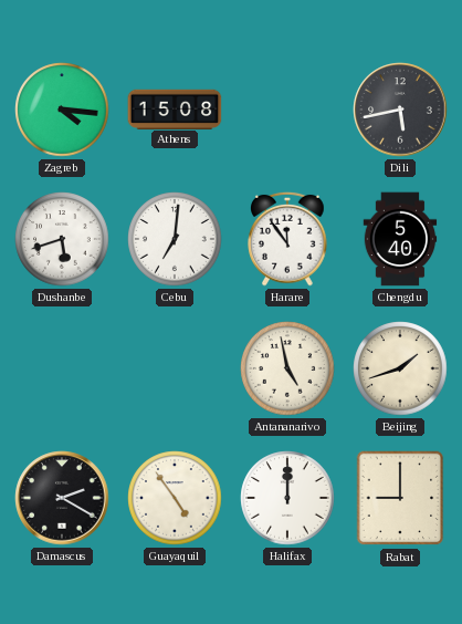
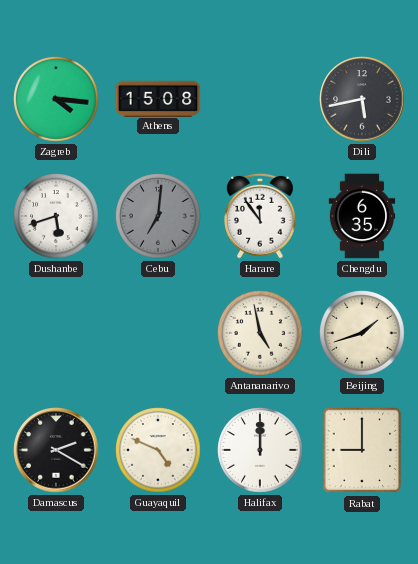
Cebu dial: white -> grey
Chengdu: 5:40 -> 6:35
Guayaquil: 4:54 -> 4:49
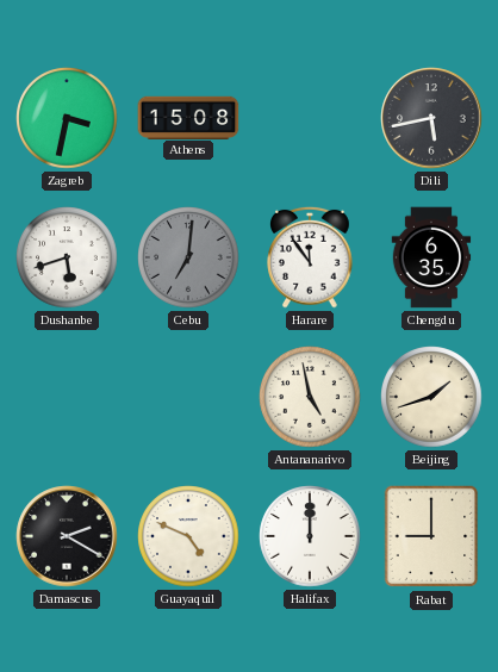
Zagreb: 4:16 -> 3:32
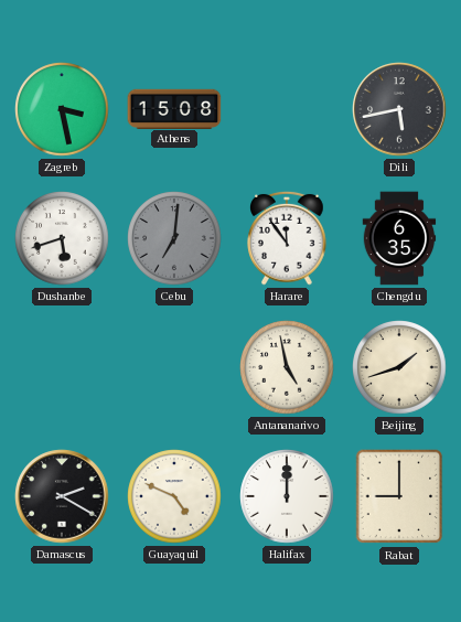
Zagreb: 3:32 -> 3:28
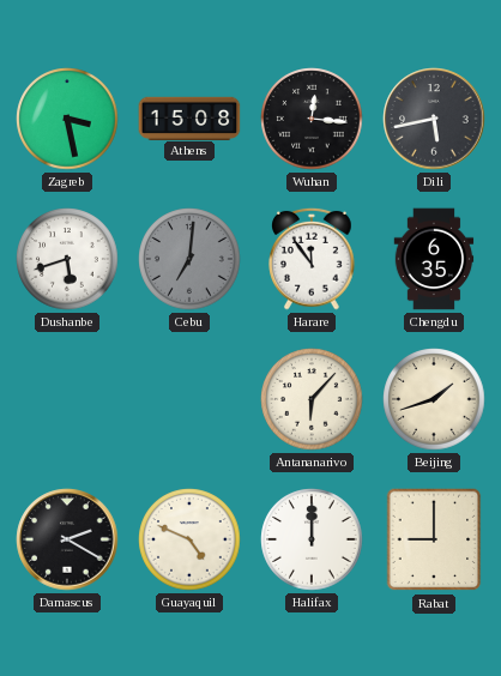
Wuhan: none -> 12:16
Antananarivo: 4:58 -> 6:07
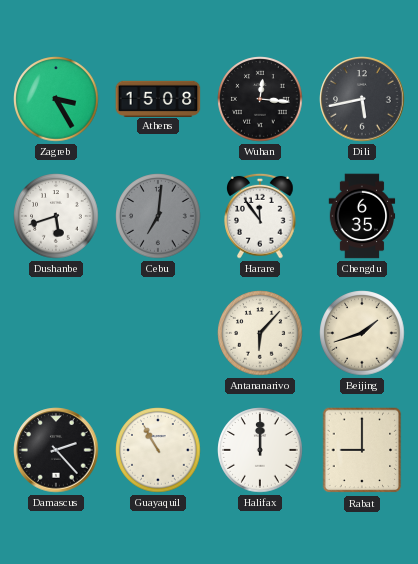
Zagreb: 3:28 -> 3:25
Damascus: 2:20 -> 2:23
Guayaquil: 4:49 -> 10:55
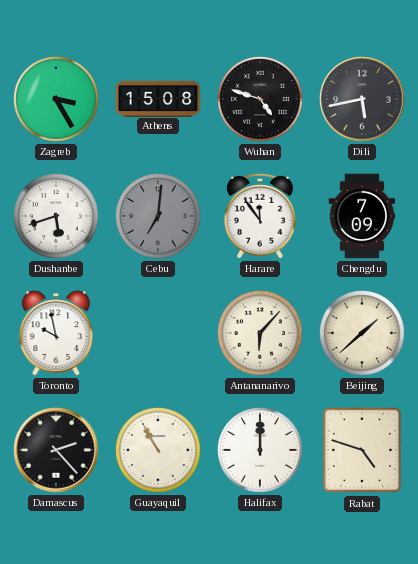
Wuhan: 12:16 -> 4:48
Chengdu: 6:35 -> 7:09
Toronto: none -> 9:58
Beijing: 1:42 -> 1:38
Rabat: 9:00 -> 4:48
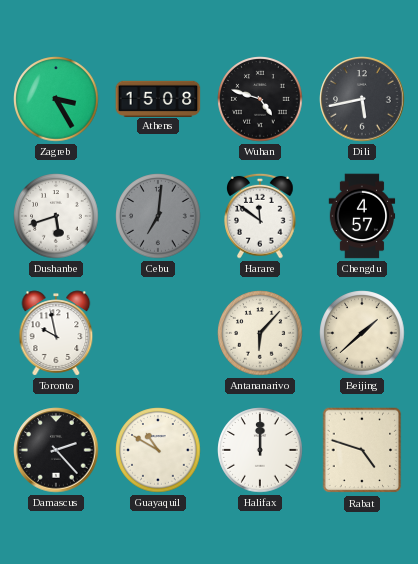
Harare: 11:54 -> 11:51
Chengdu: 7:09 -> 4:57
Guayaquil: 10:55 -> 10:50
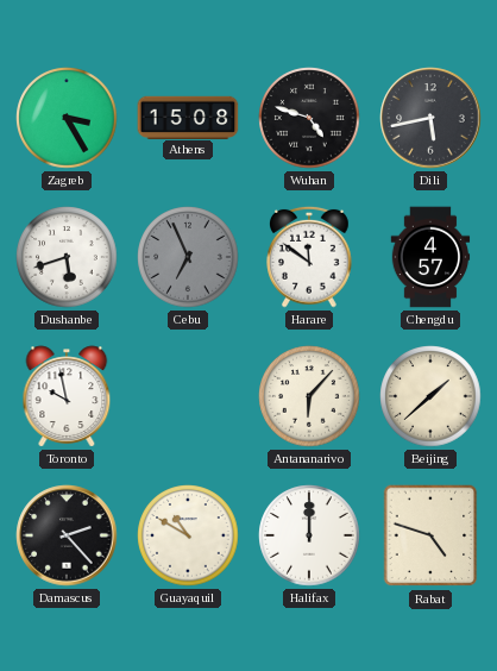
Cebu: 7:01 -> 6:56
